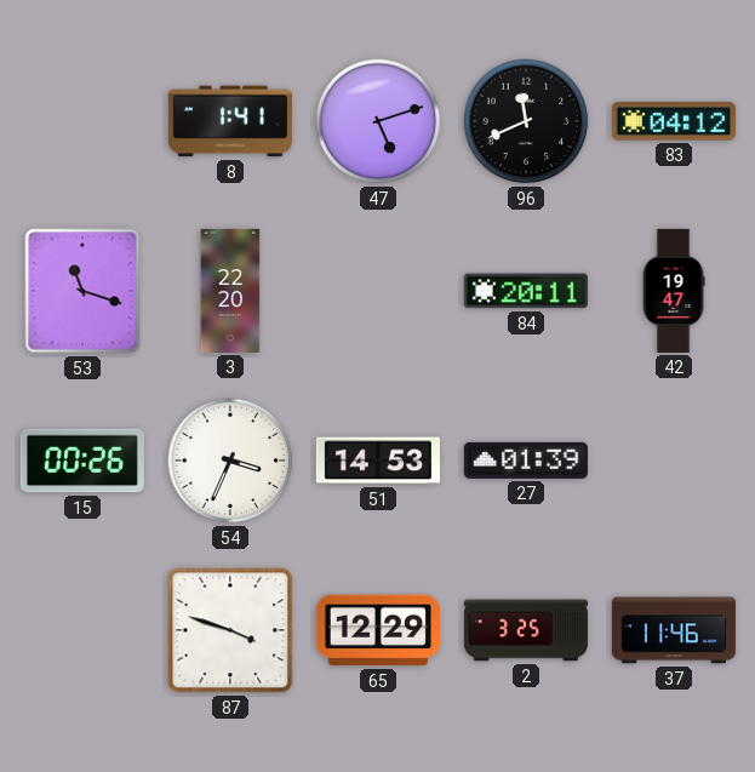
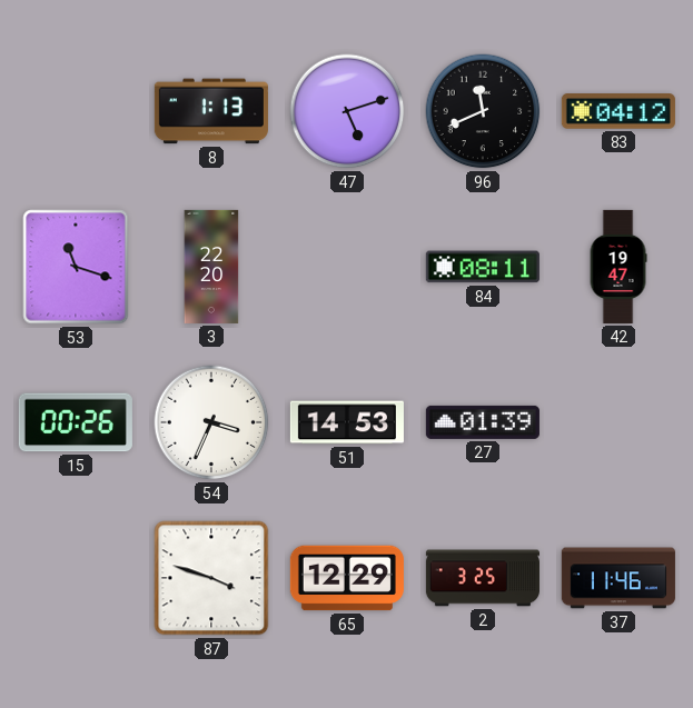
8: 1:41 -> 1:13
84: 20:11 -> 08:11
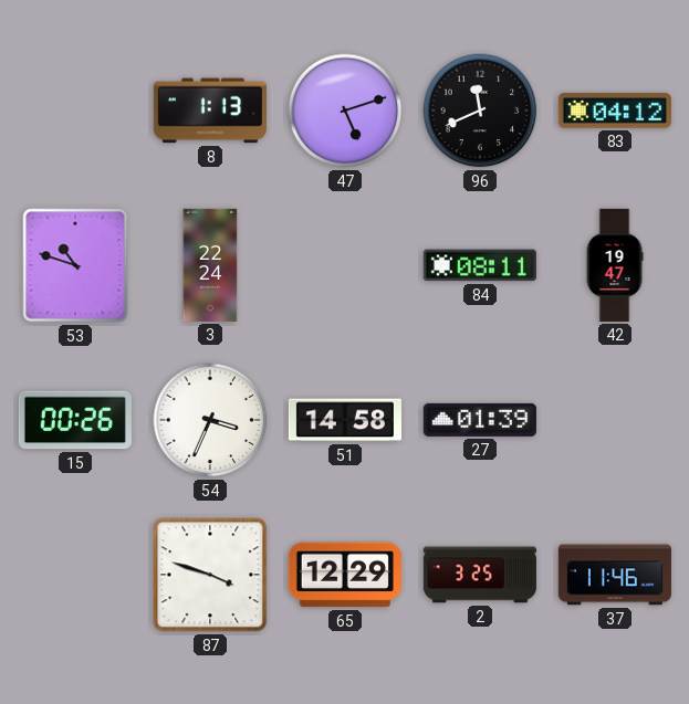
53: 11:18 -> 10:48
3: 22:20 -> 22:24
51: 14:53 -> 14:58
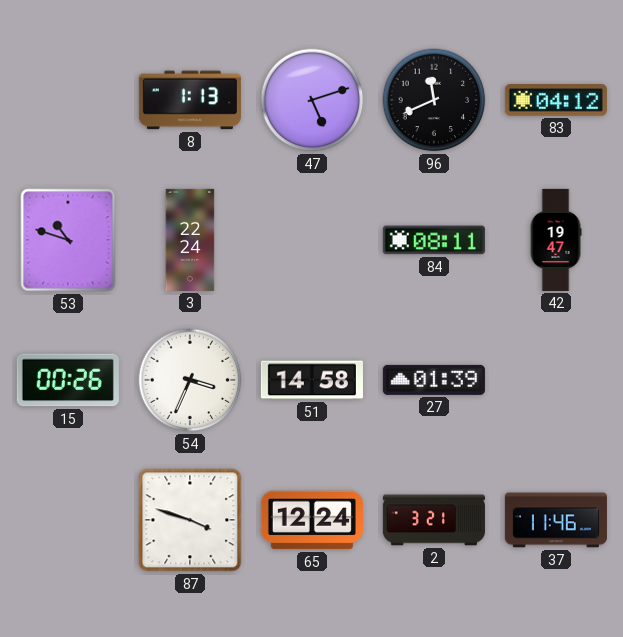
65: 12:29 -> 12:24
2: 3:25 -> 3:21
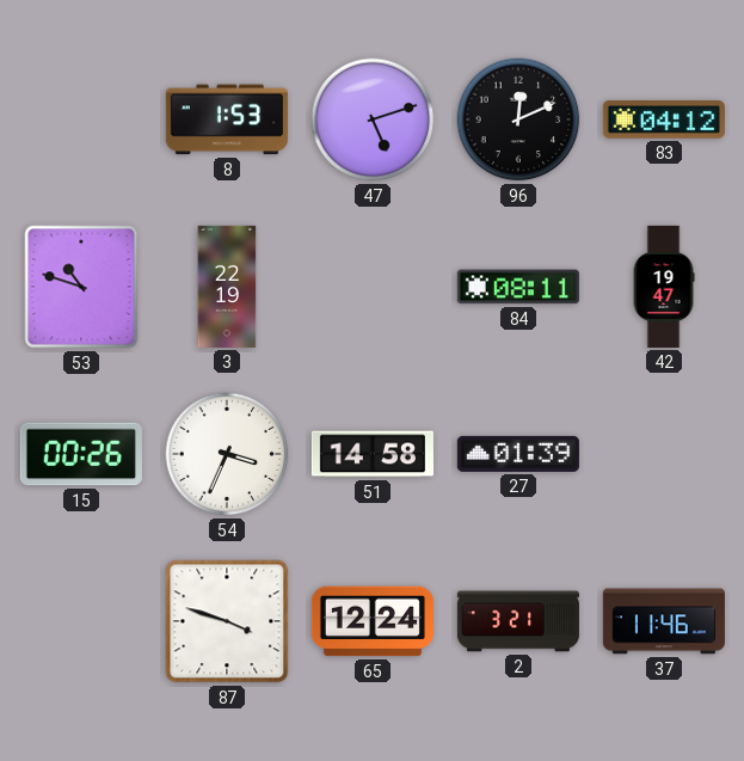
8: 1:13 -> 1:53
96: 11:41 -> 12:11
3: 22:24 -> 22:19
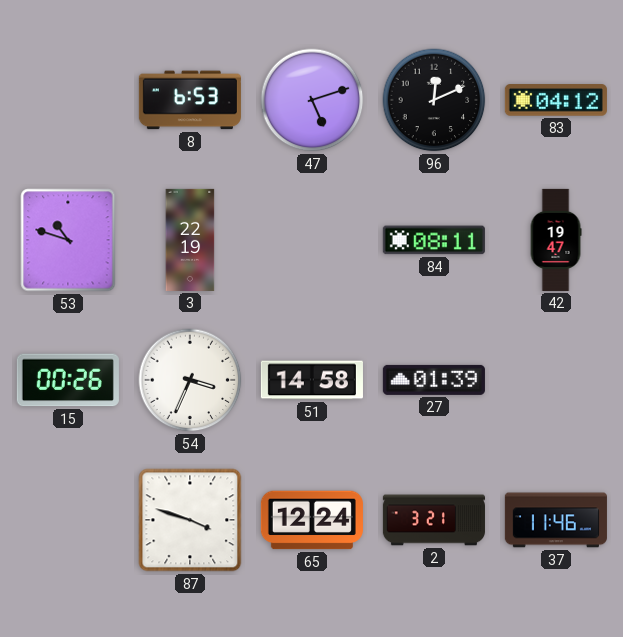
8: 1:53 -> 6:53
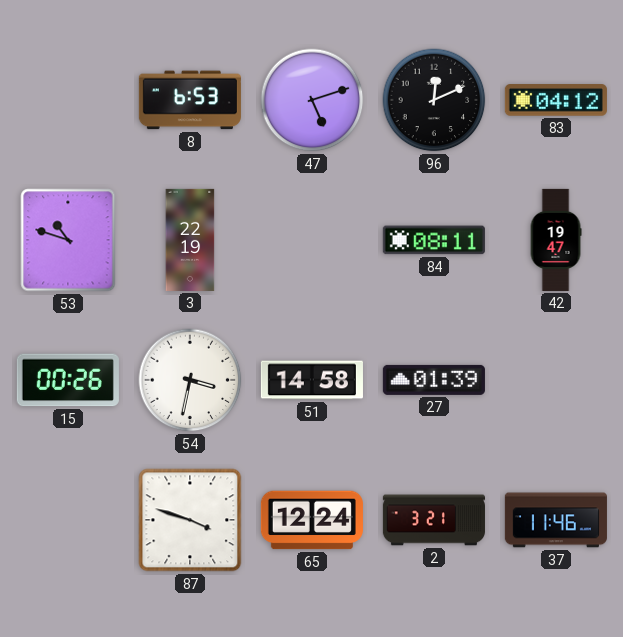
54: 3:34 -> 3:32
